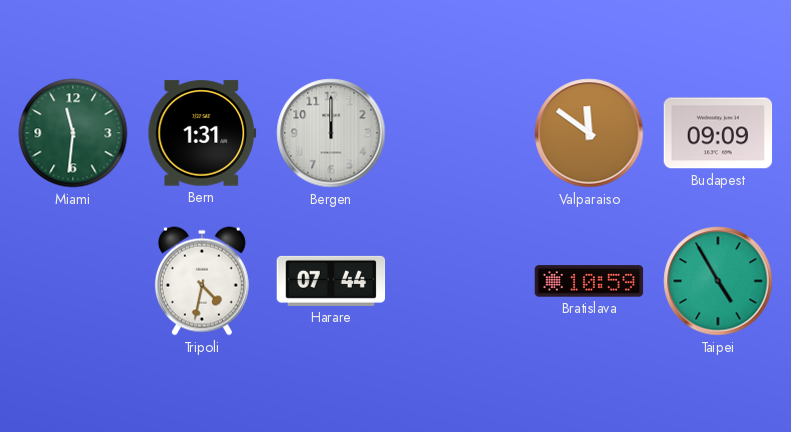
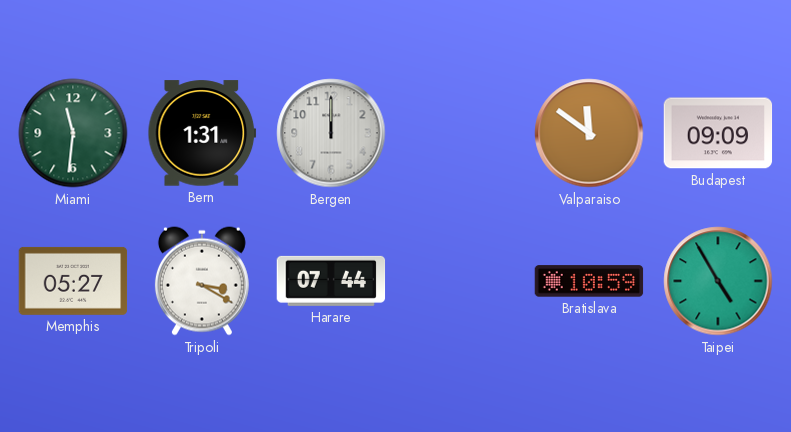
Memphis: none -> 05:27
Tripoli: 4:32 -> 3:20
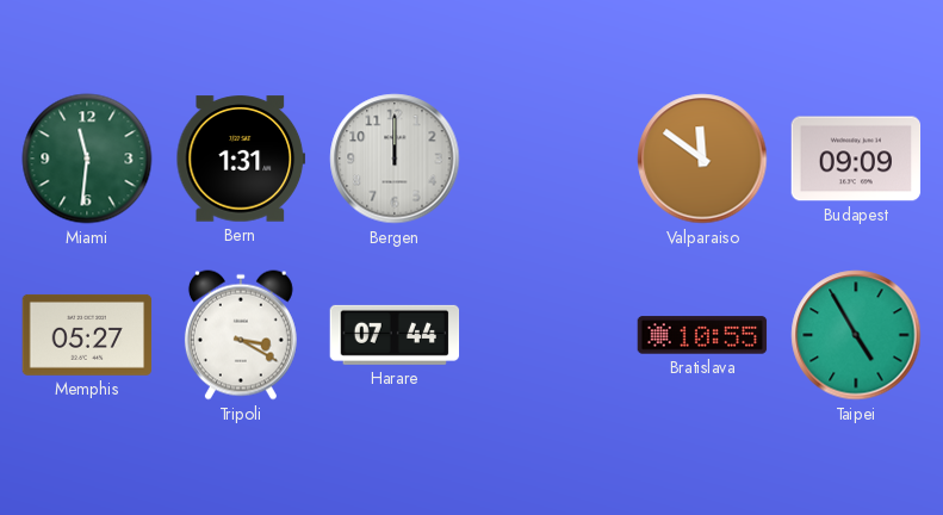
Bratislava: 10:59 -> 10:55
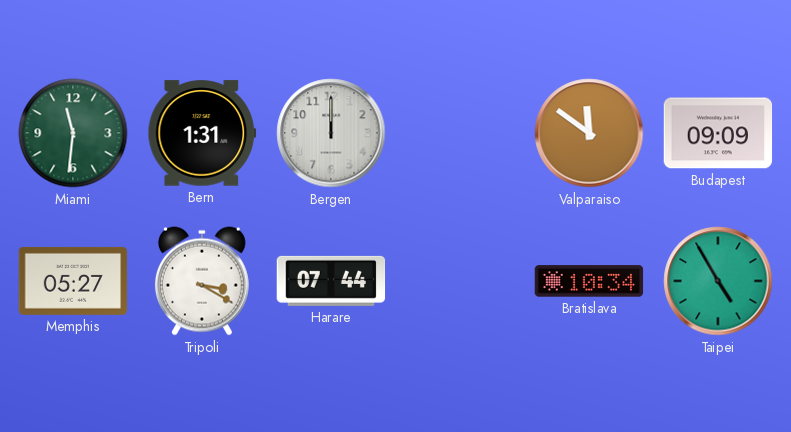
Bratislava: 10:55 -> 10:34
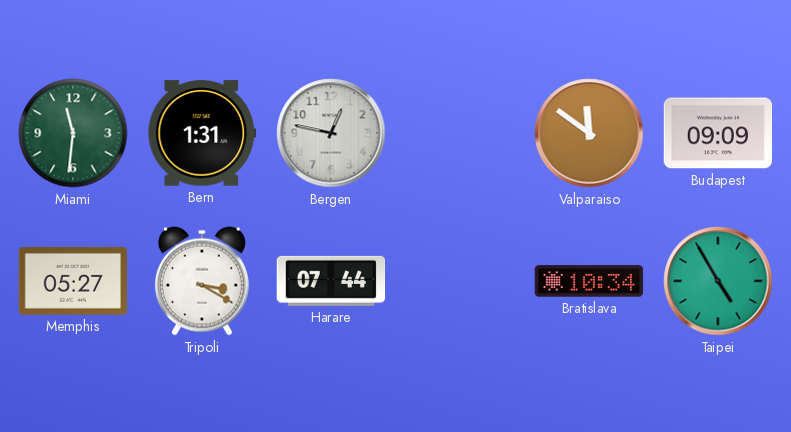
Bergen: 12:00 -> 12:47
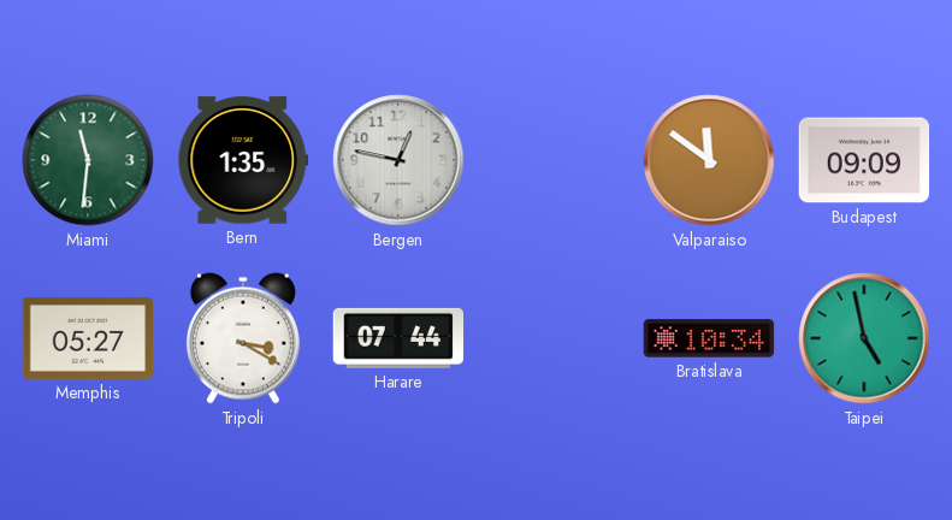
Bern: 1:31 -> 1:35
Taipei: 4:55 -> 4:58
